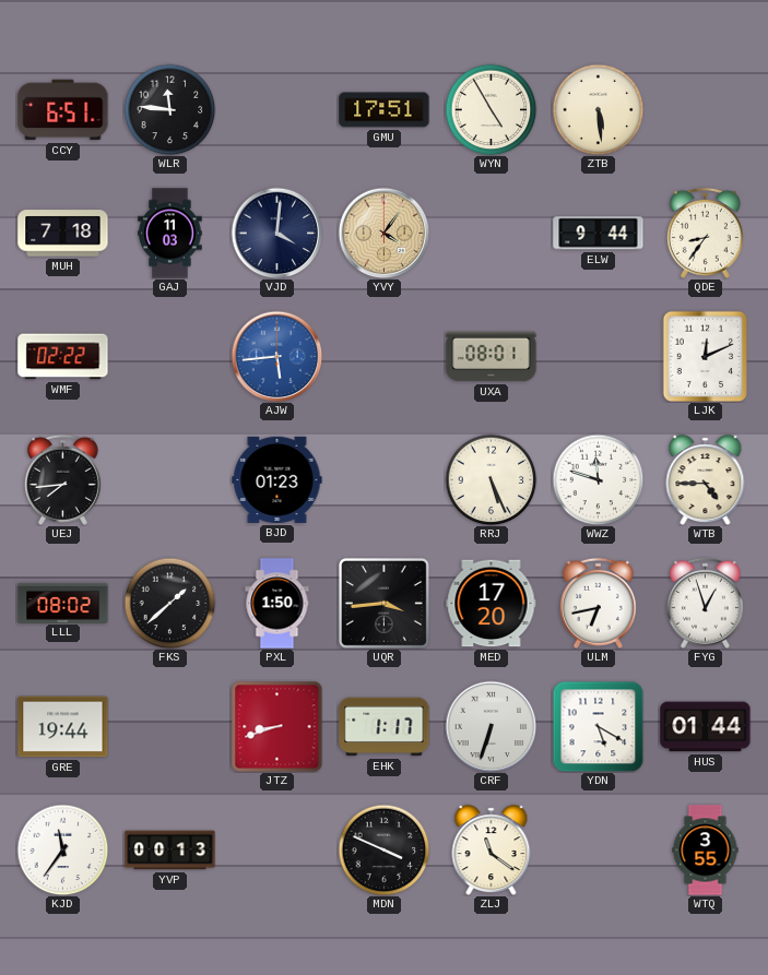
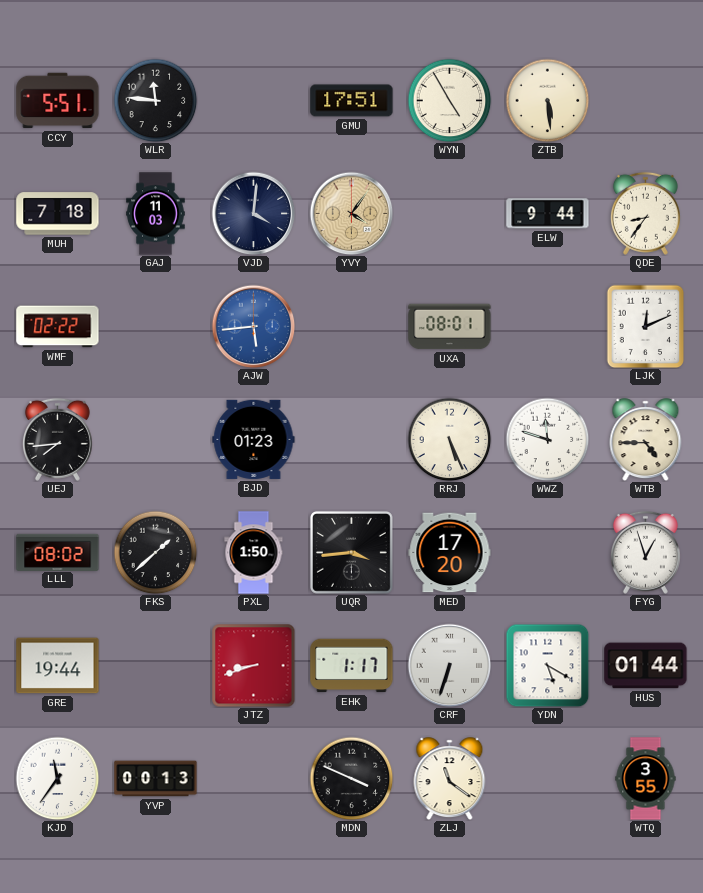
CCY: 6:51 -> 5:51
ULM: 6:43 -> none
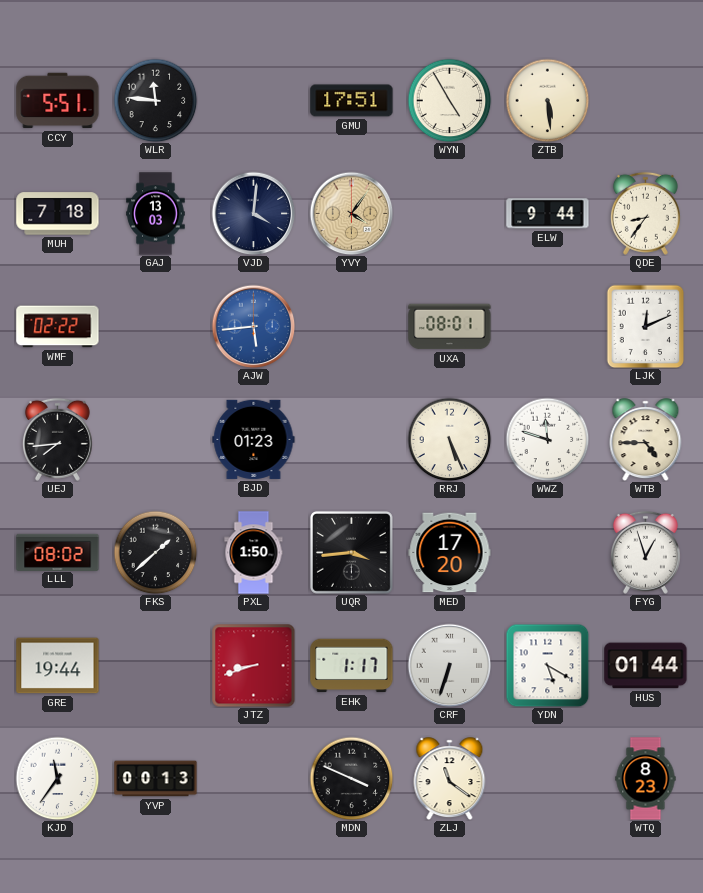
GAJ: 11:03 -> 13:03
WTQ: 3:55 -> 8:23
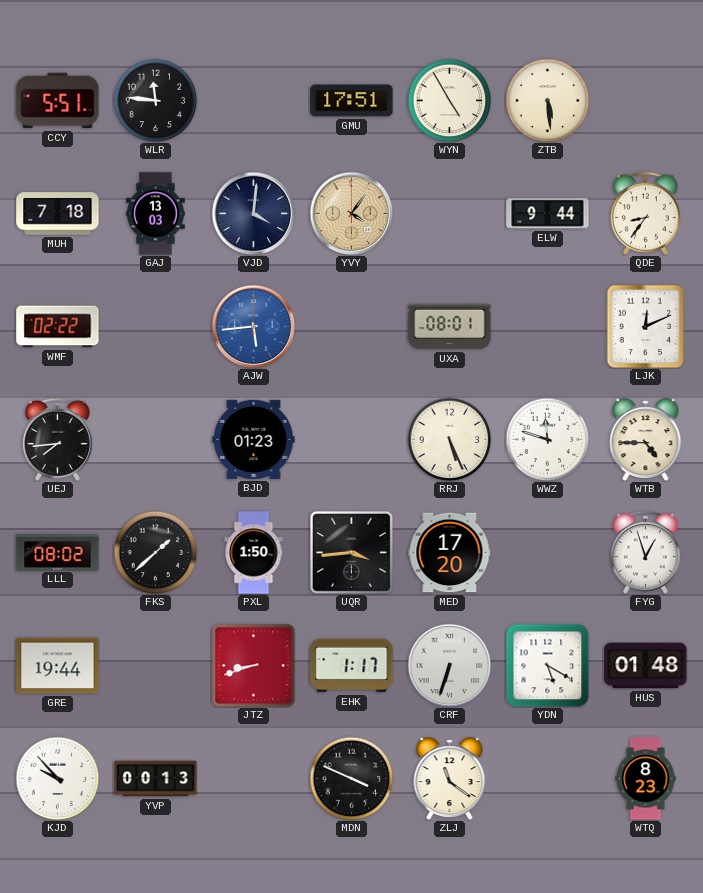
HUS: 01:44 -> 01:48
KJD: 11:36 -> 9:53
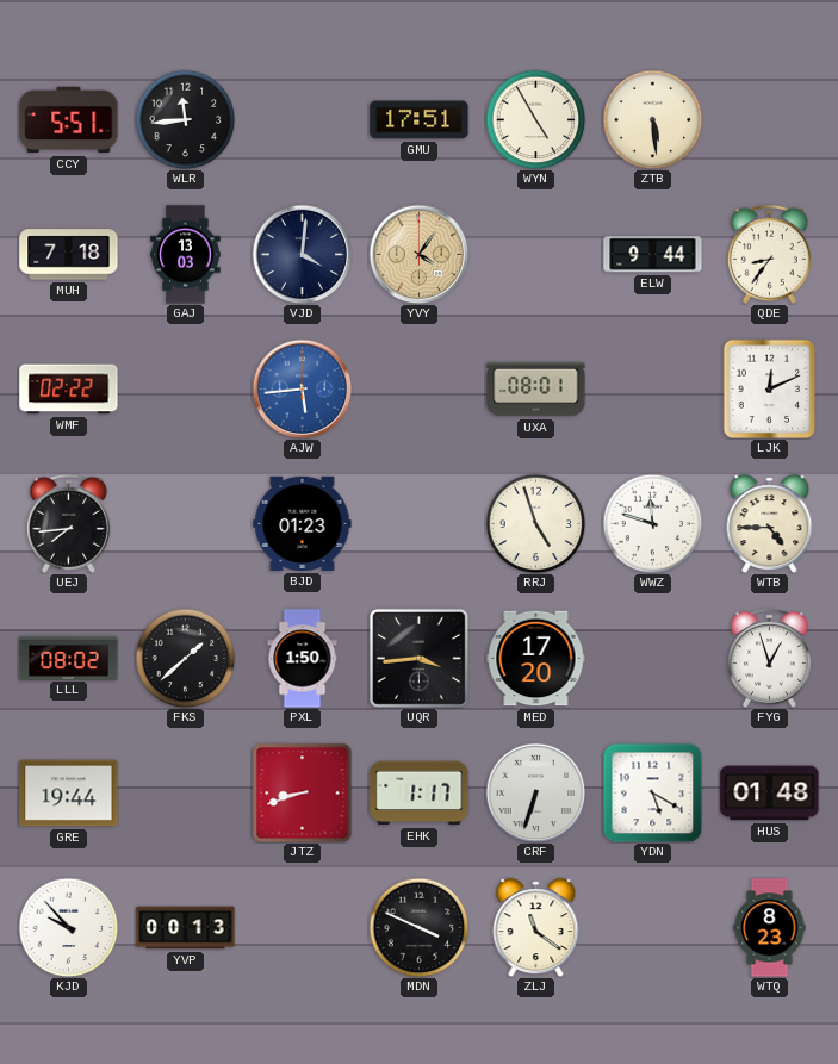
WLR: 11:46 -> 11:44
RRJ: 5:26 -> 4:57
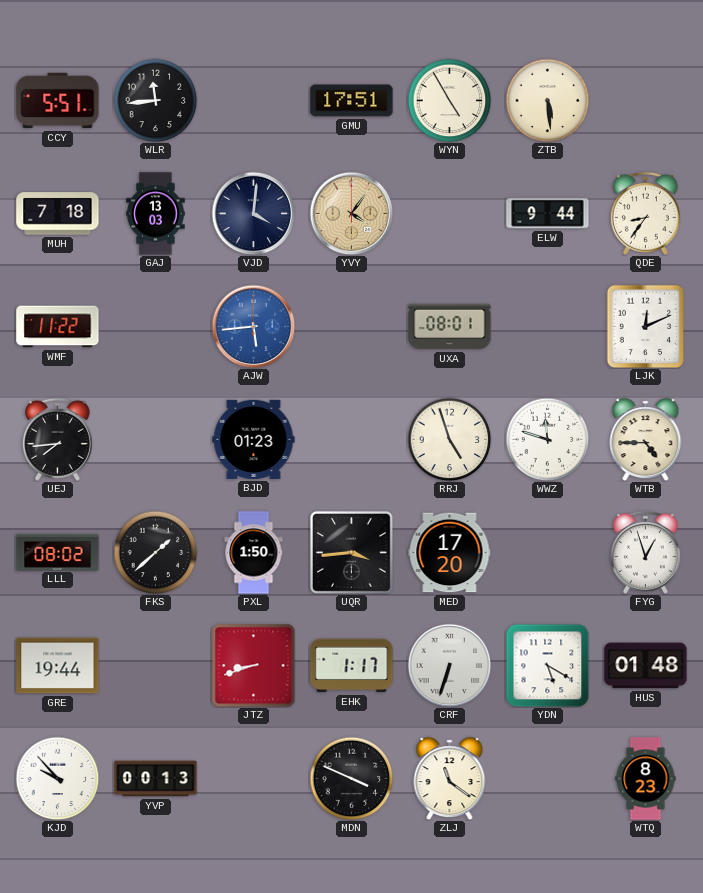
WMF: 02:22 -> 11:22
